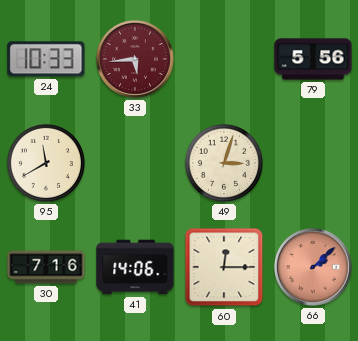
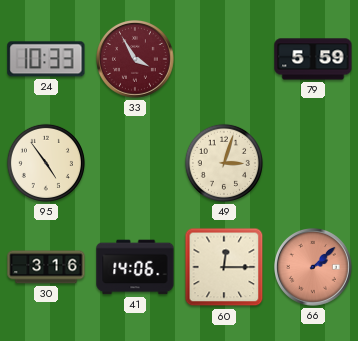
33: 5:44 -> 3:55
79: 5:56 -> 5:59
95: 11:40 -> 4:54
30: 7:16 -> 3:16
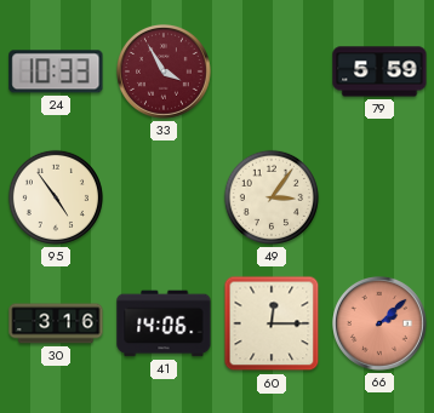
49: 3:03 -> 3:06
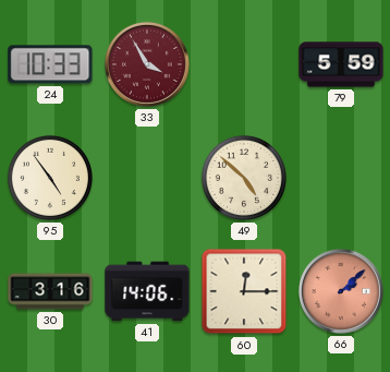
49: 3:06 -> 4:52
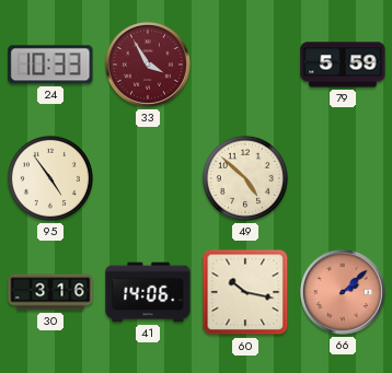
60: 12:15 -> 10:17
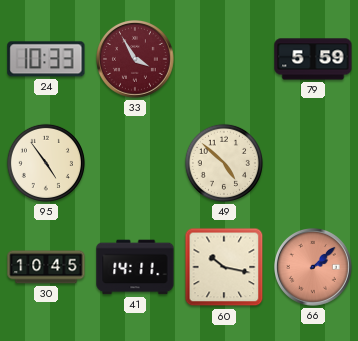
30: 3:16 -> 10:45
41: 14:06 -> 14:11
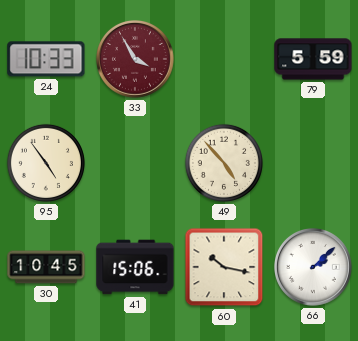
49: 4:52 -> 4:53
41: 14:11 -> 15:06
66 dial: salmon -> white
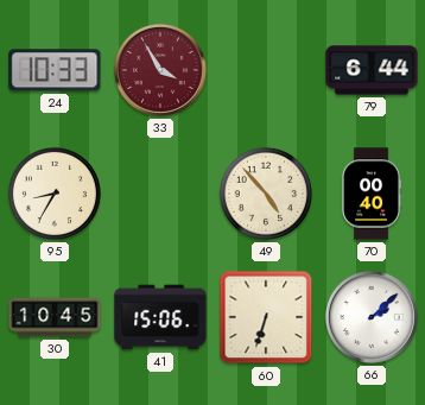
79: 5:59 -> 6:44
95: 4:54 -> 8:35
70: none -> 00:40
60: 10:17 -> 6:33
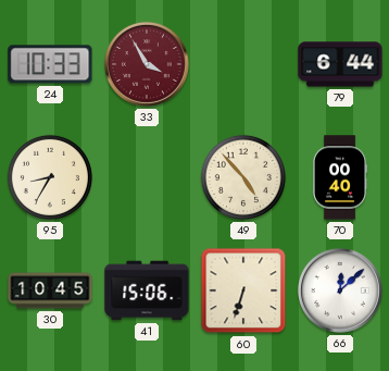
66: 2:08 -> 12:08
